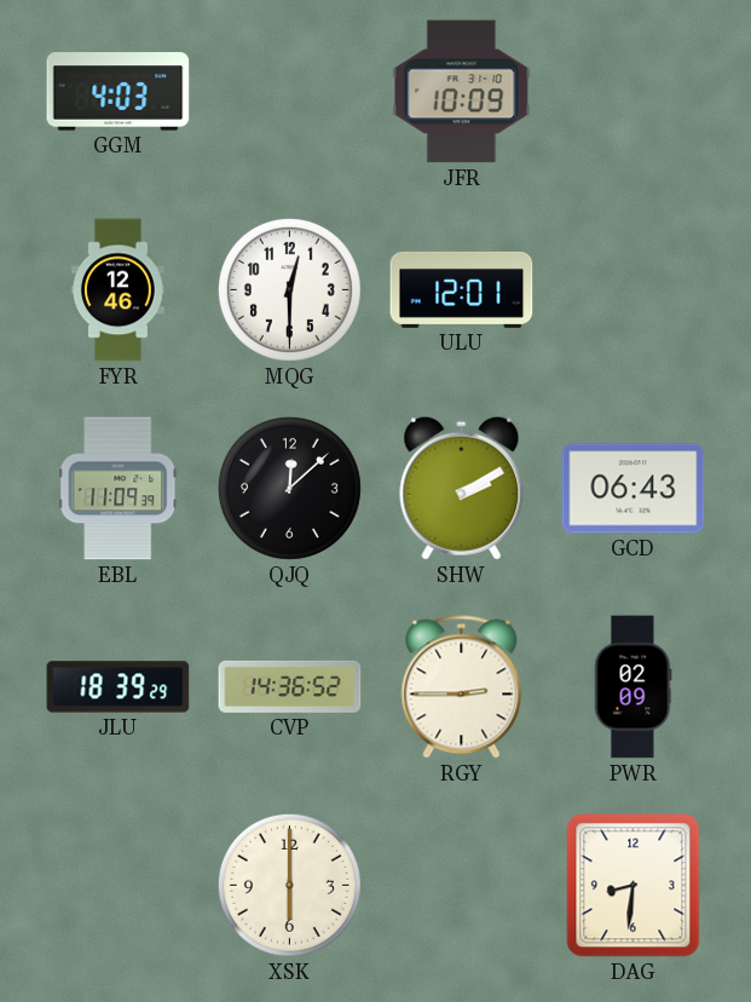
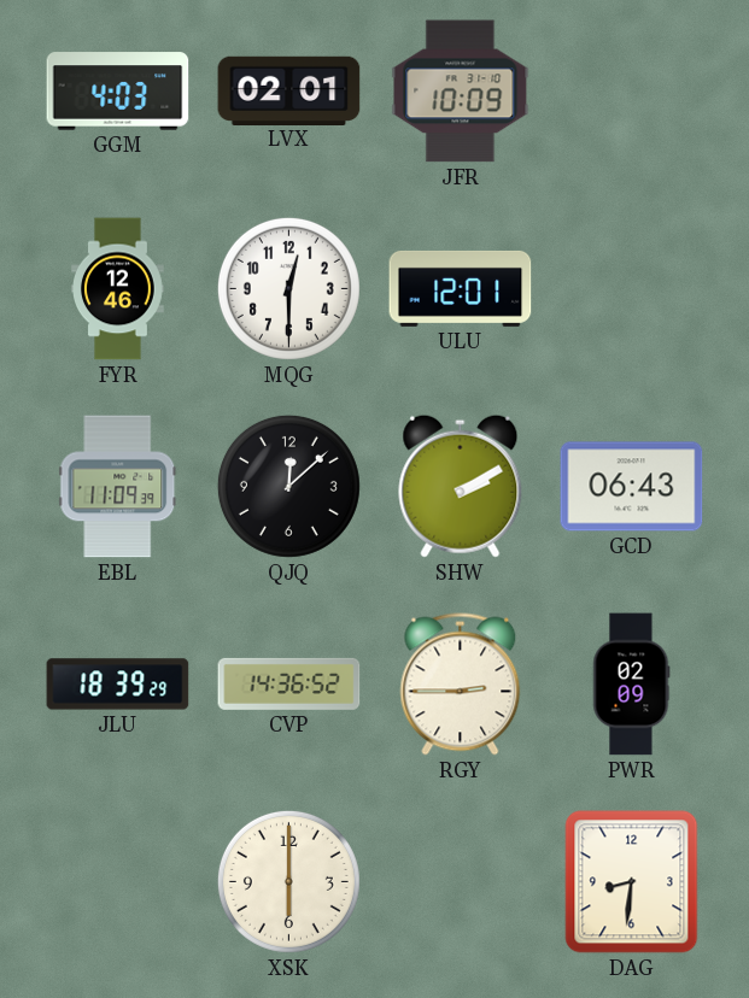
LVX: none -> 02:01
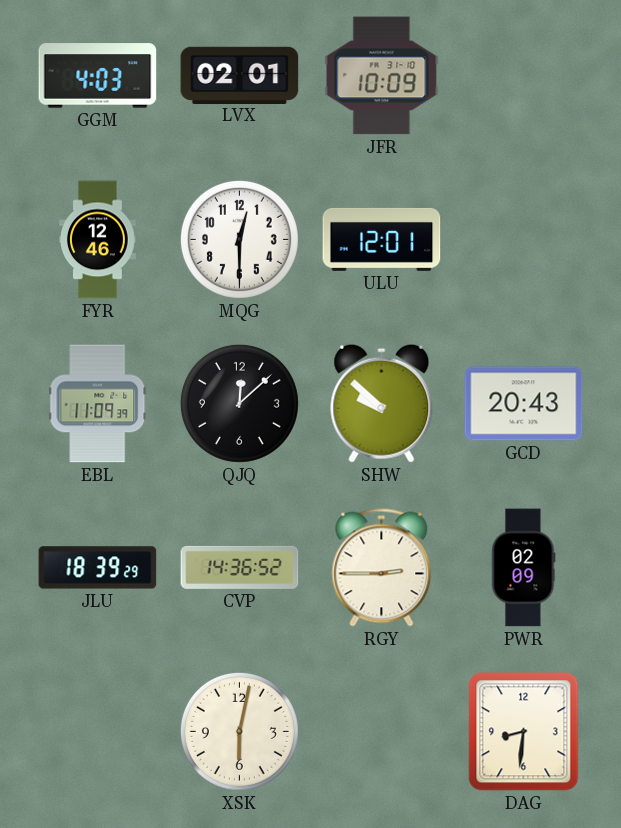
SHW: 2:10 -> 9:52
GCD: 06:43 -> 20:43
XSK: 6:00 -> 6:02
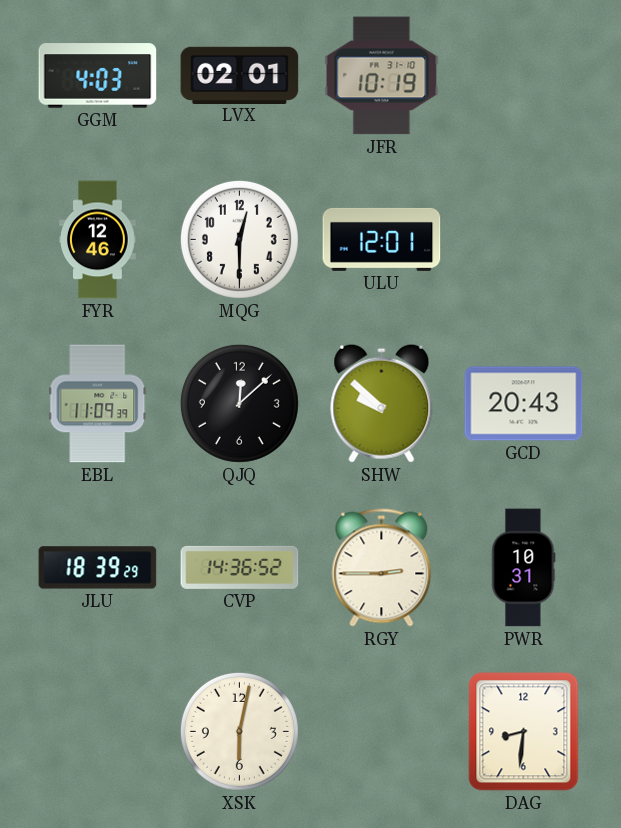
JFR: 10:09 -> 10:19
PWR: 02:09 -> 10:31
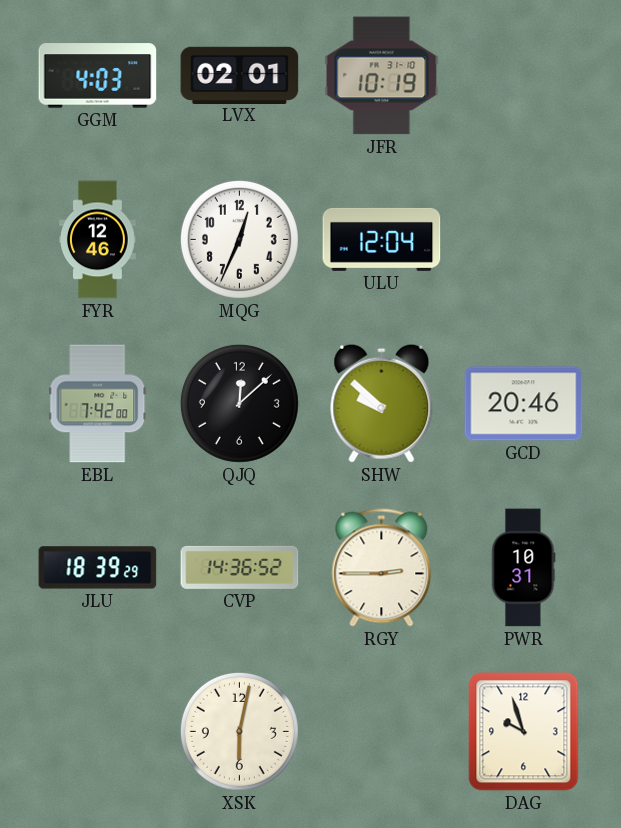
MQG: 12:30 -> 12:34
ULU: 12:01 -> 12:04
EBL: 11:09 -> 7:42
GCD: 20:43 -> 20:46
DAG: 8:31 -> 9:57
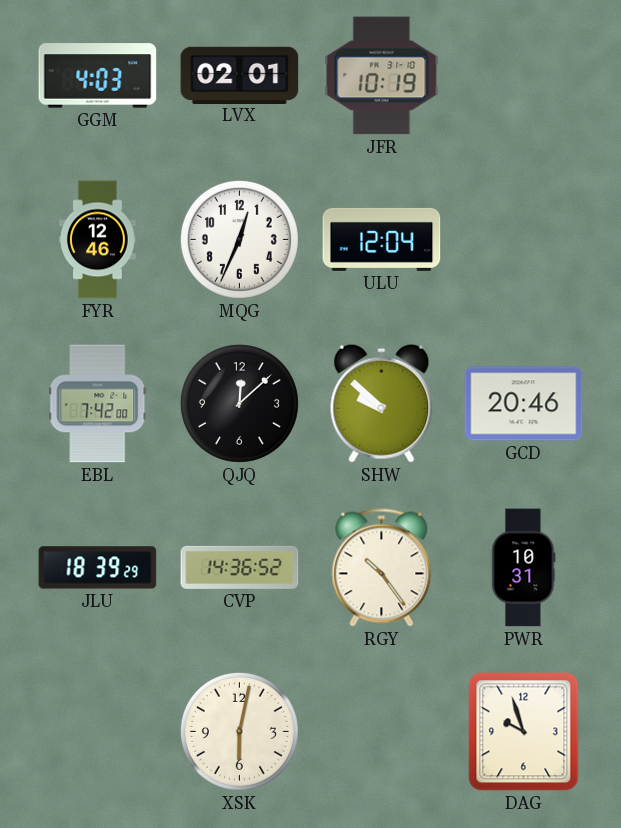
RGY: 2:45 -> 10:24
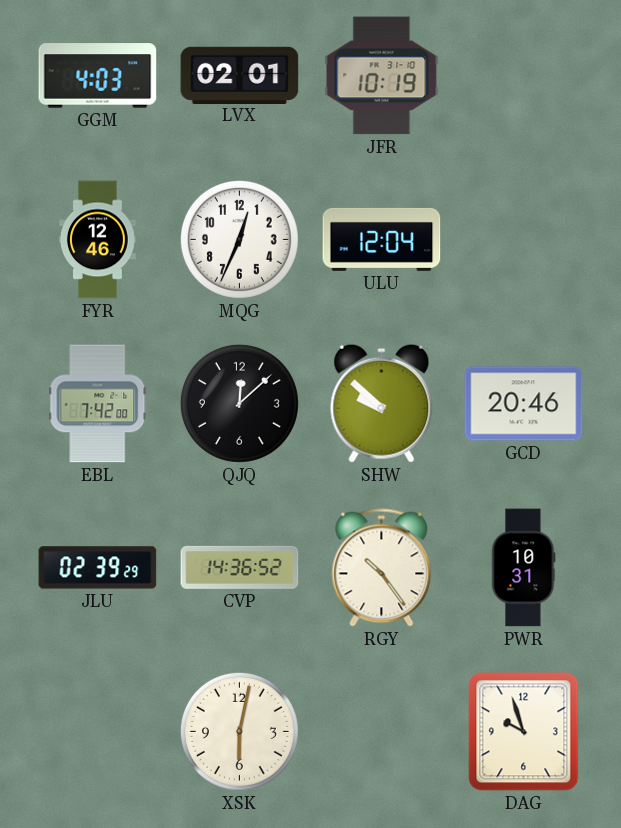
JLU: 18:39 -> 02:39
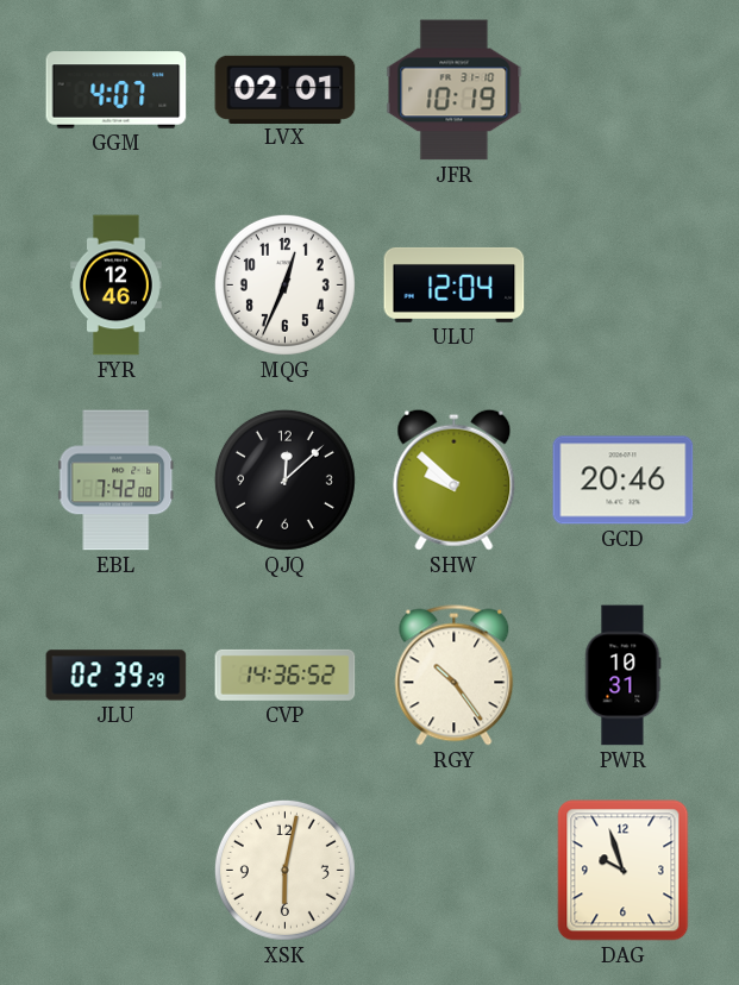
GGM: 4:03 -> 4:07
